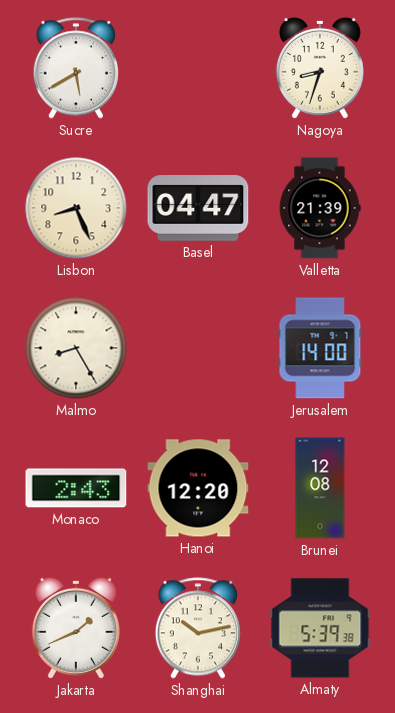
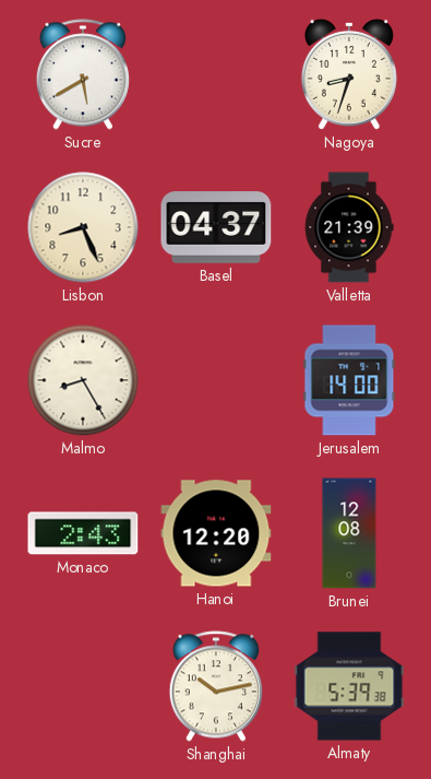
Basel: 04:47 -> 04:37
Jakarta: 1:41 -> none
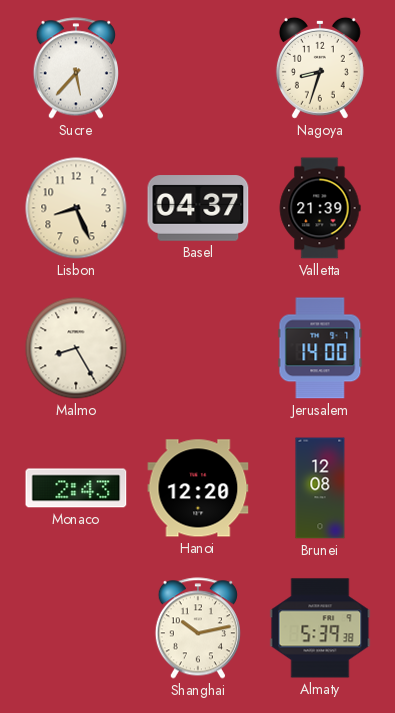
Sucre: 5:40 -> 5:37
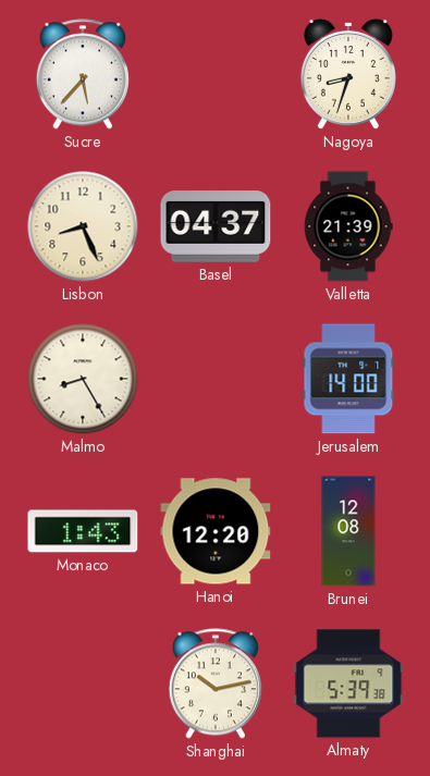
Monaco: 2:43 -> 1:43
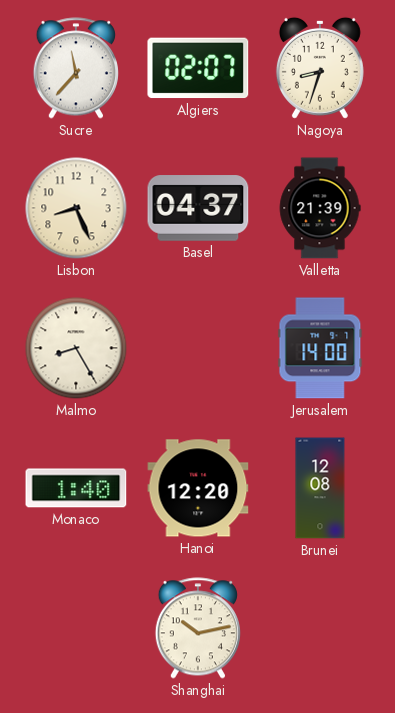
Sucre: 5:37 -> 11:37
Algiers: none -> 02:07
Monaco: 1:43 -> 1:40
Almaty: 5:39 -> none
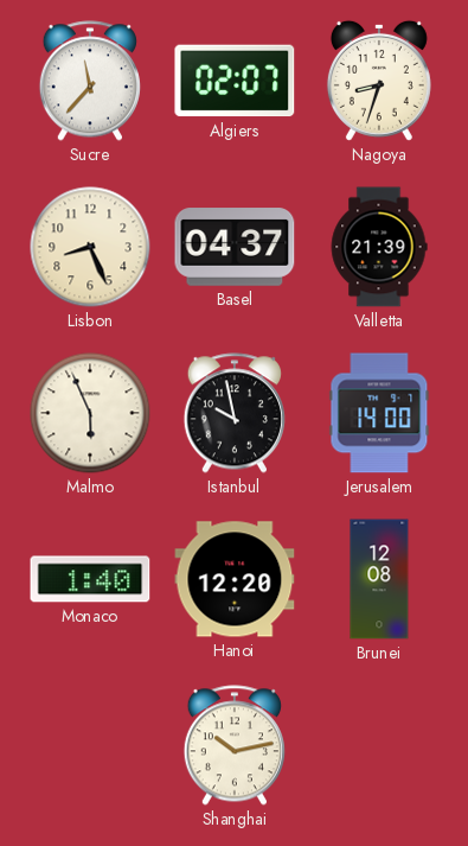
Malmo: 8:25 -> 5:56
Istanbul: none -> 9:58
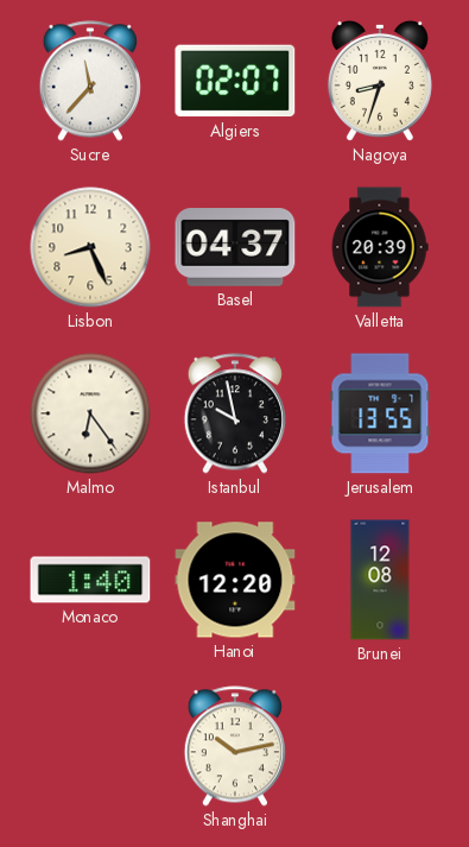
Valletta: 21:39 -> 20:39
Malmo: 5:56 -> 6:24
Jerusalem: 14:00 -> 13:55
